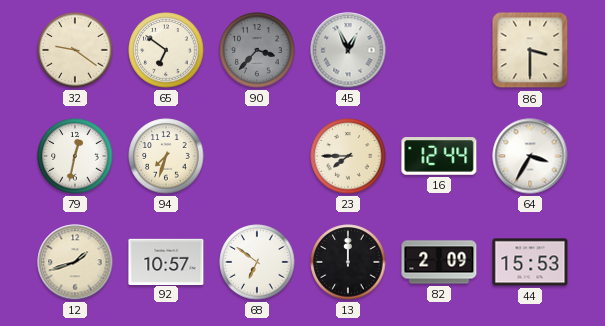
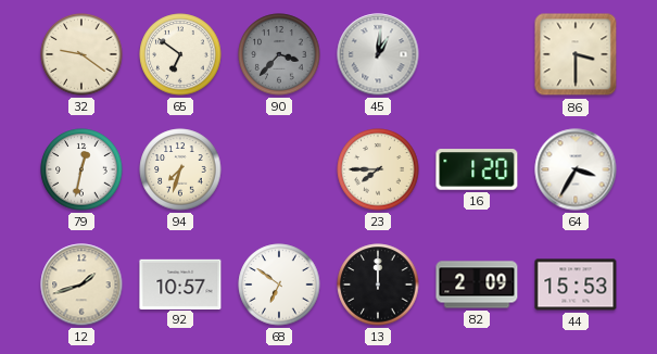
45: 12:56 -> 1:01
16: 12:44 -> 1:20
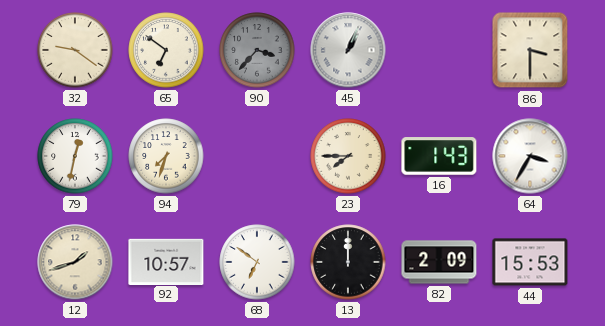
45: 1:01 -> 1:04
16: 1:20 -> 1:43
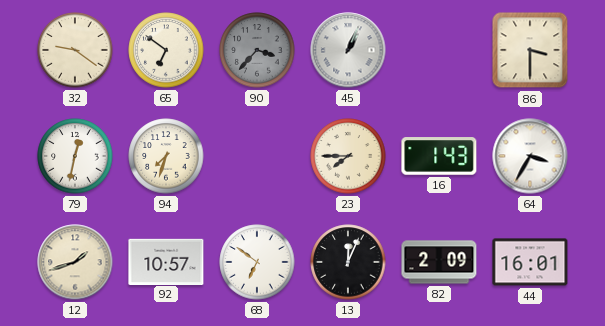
13: 12:00 -> 12:04
44: 15:53 -> 16:01
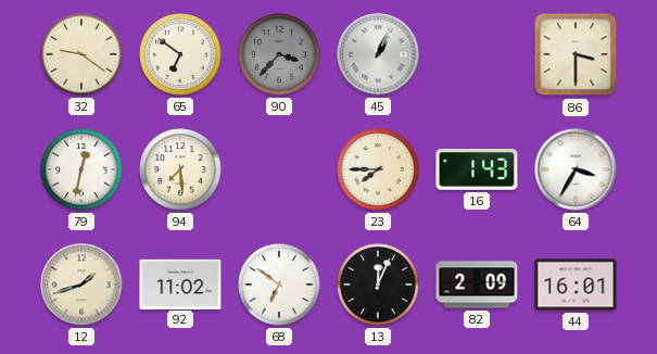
94: 7:33 -> 7:29
92: 10:57 -> 11:02
